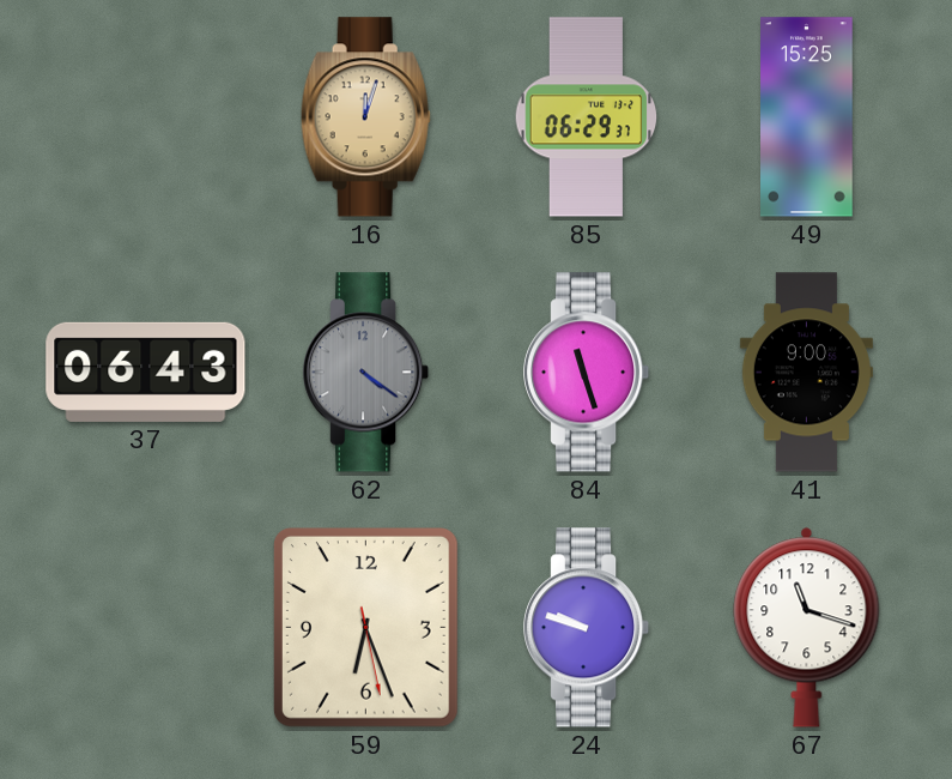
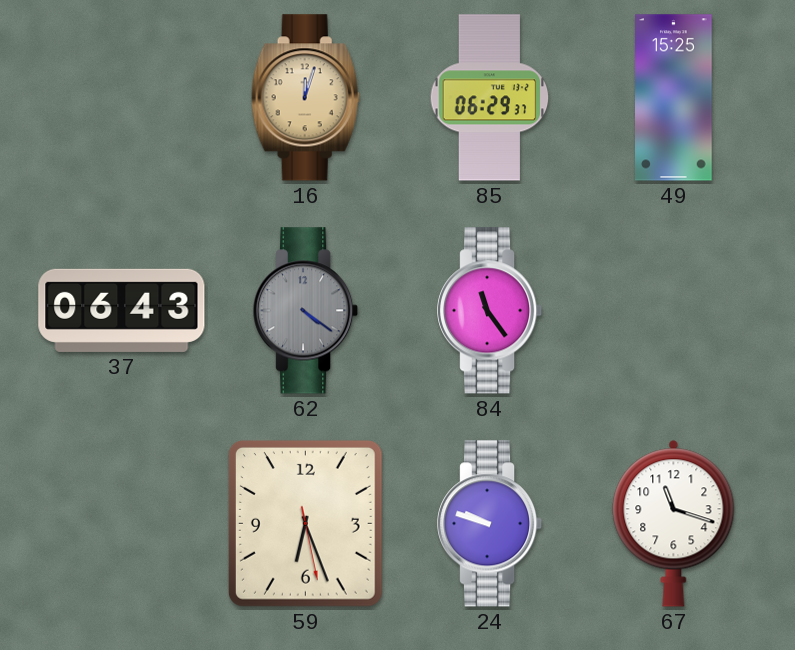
84: 11:27 -> 11:24
41: 9:00 -> none
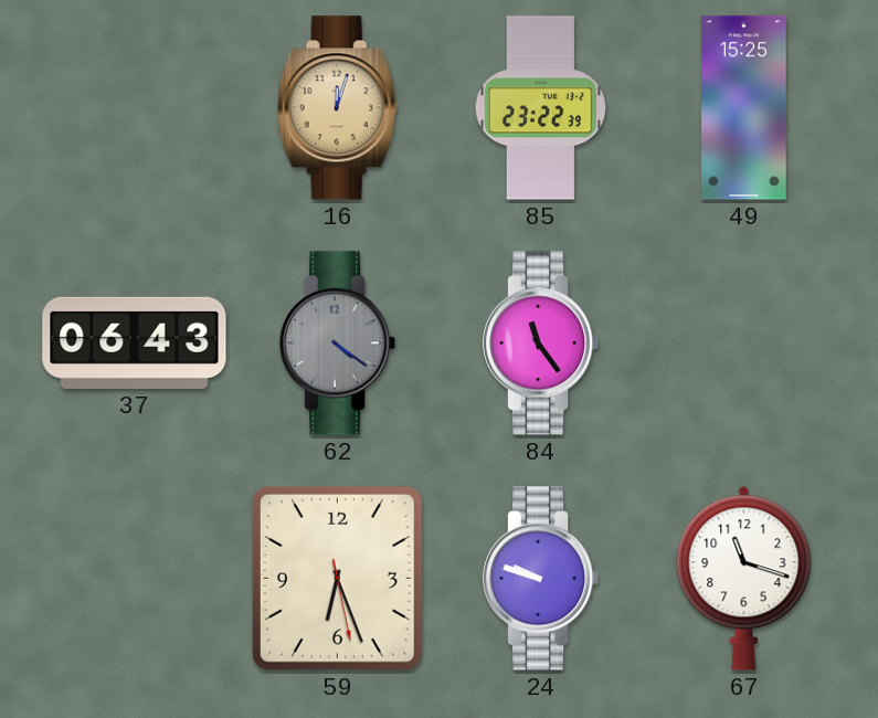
85: 06:29 -> 23:22
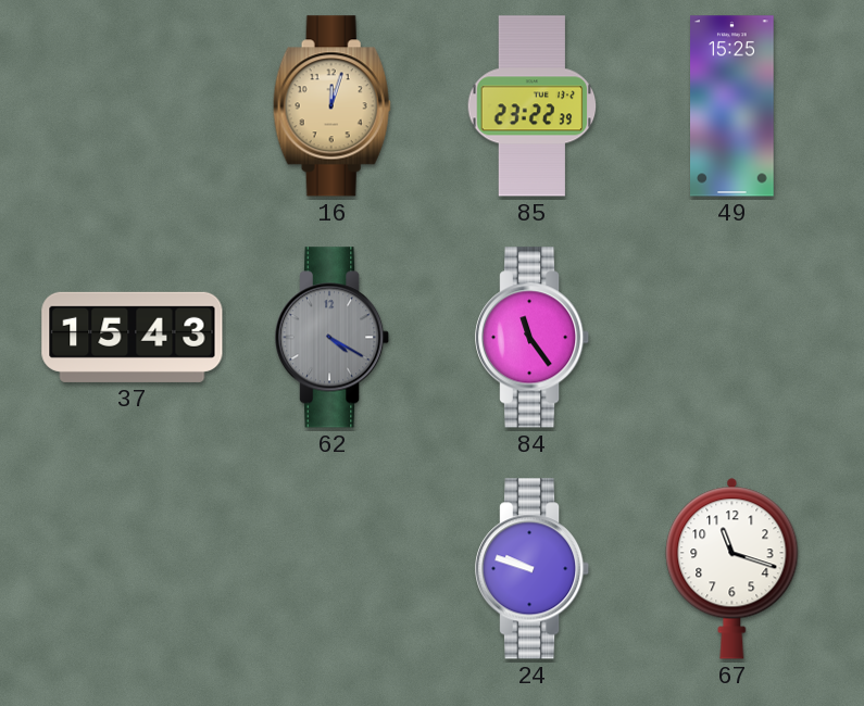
37: 06:43 -> 15:43
62: 4:21 -> 4:20
59: 6:26 -> none
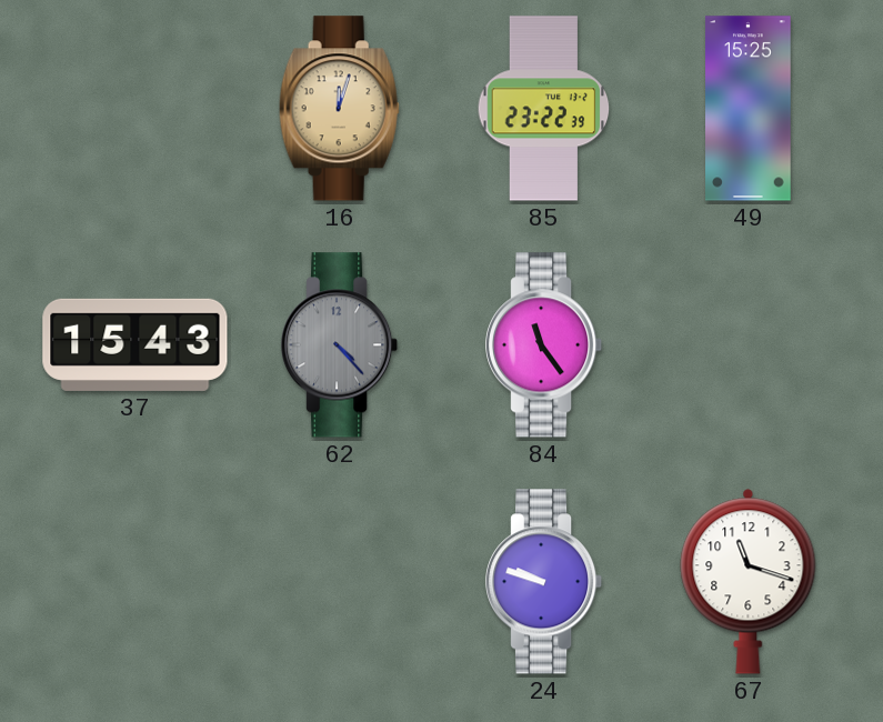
62: 4:20 -> 4:23
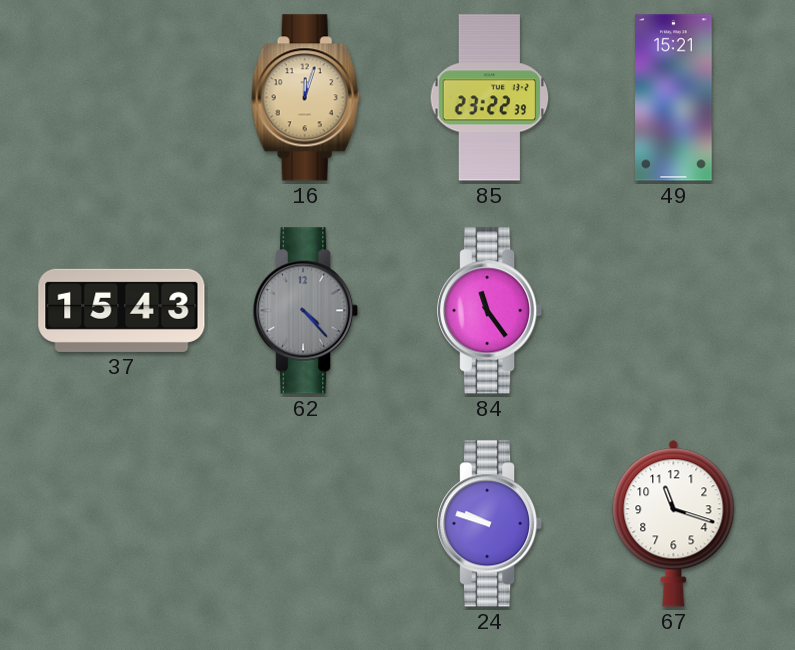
49: 15:25 -> 15:21
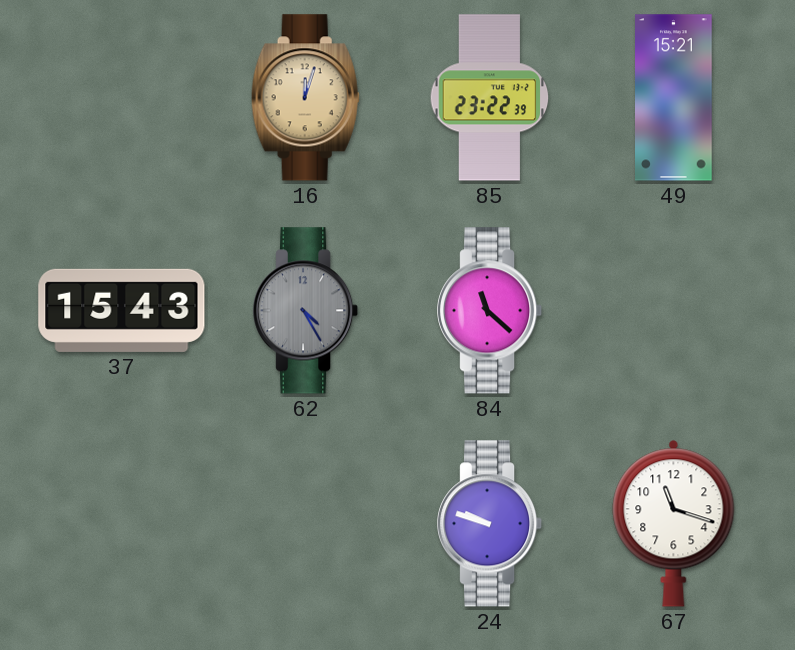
62: 4:23 -> 4:25
84: 11:24 -> 11:22
